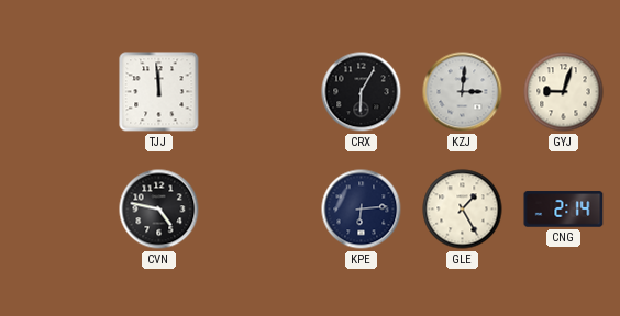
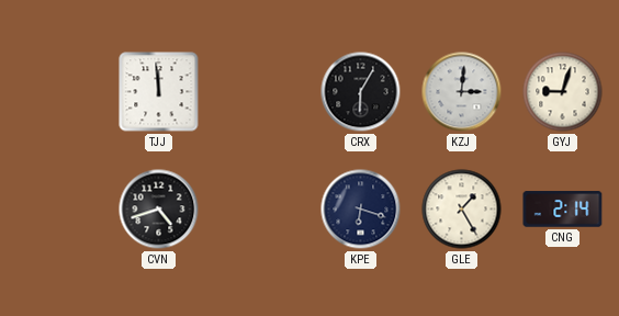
CVN: 4:47 -> 4:42
KPE: 6:14 -> 6:18
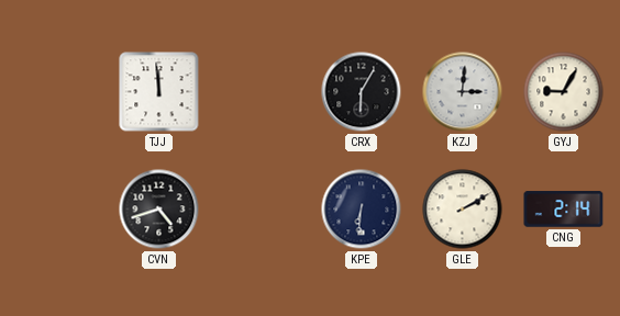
GYJ: 9:03 -> 9:05
KPE: 6:18 -> 6:31
GLE: 1:25 -> 2:10
